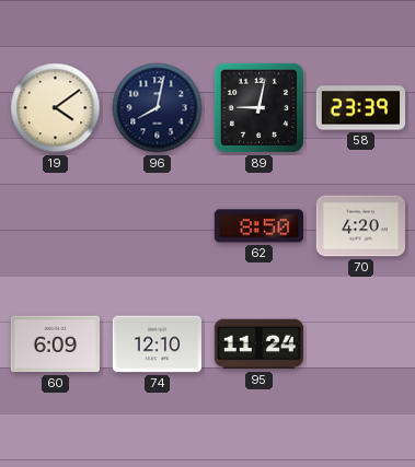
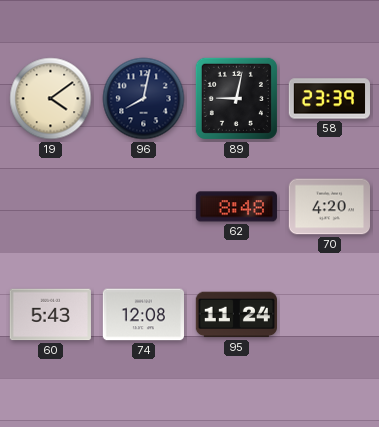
62: 8:50 -> 8:48
60: 6:09 -> 5:43
74: 12:10 -> 12:08
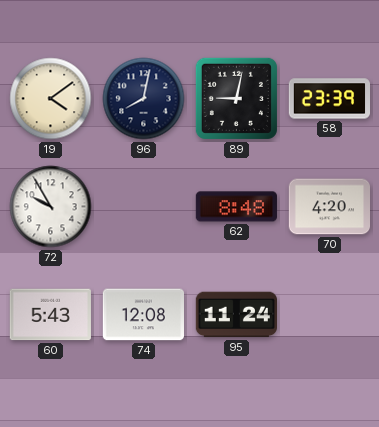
72: none -> 9:55
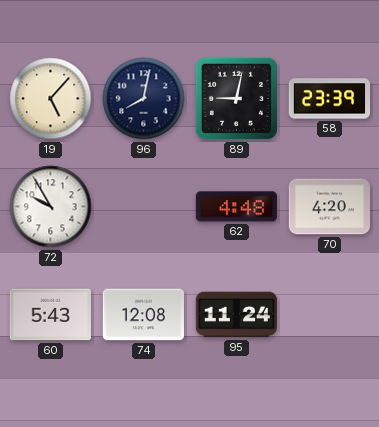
19: 4:09 -> 5:07
62: 8:48 -> 4:48
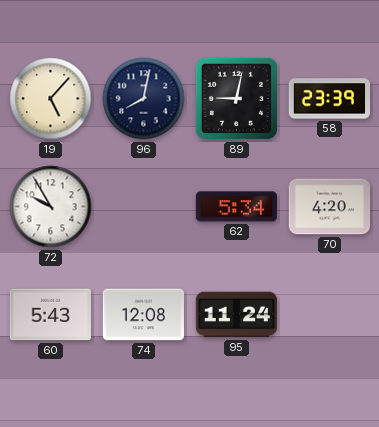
62: 4:48 -> 5:34
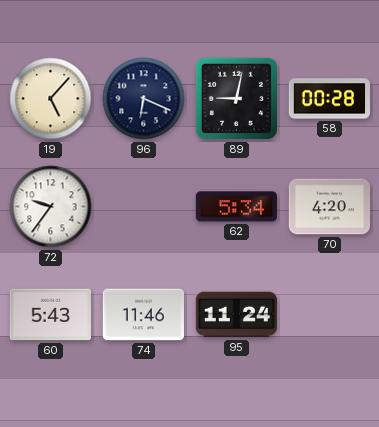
96: 8:02 -> 6:19
58: 23:39 -> 00:28
72: 9:55 -> 9:36
74: 12:08 -> 11:46
